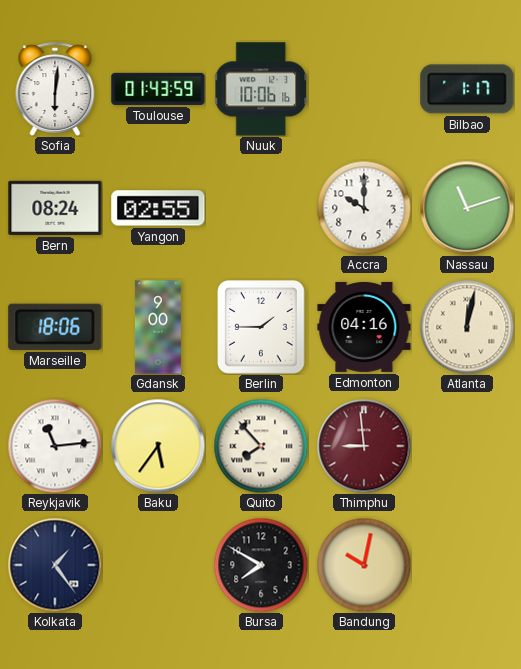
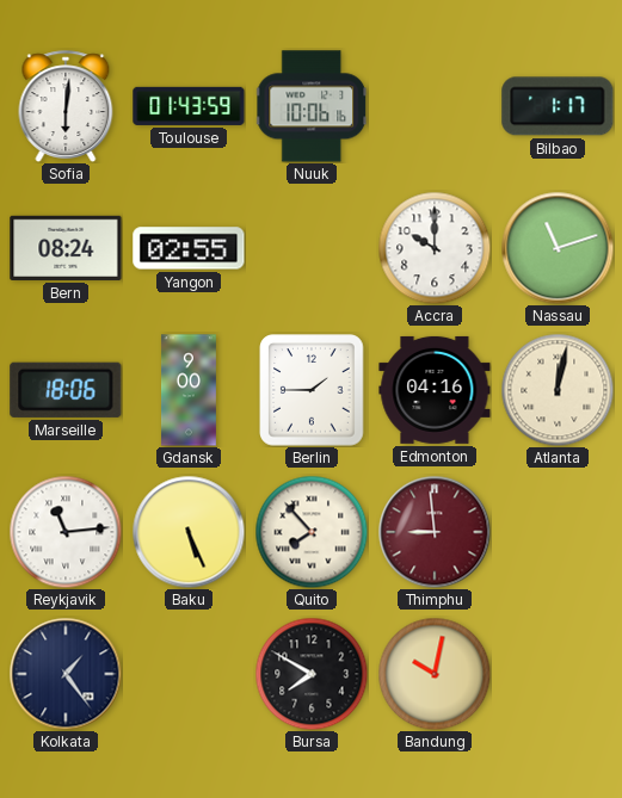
Baku: 5:36 -> 5:26
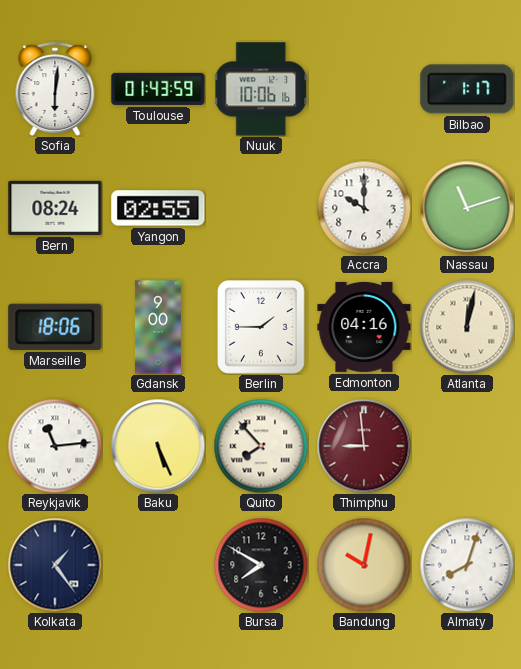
Almaty: none -> 8:03
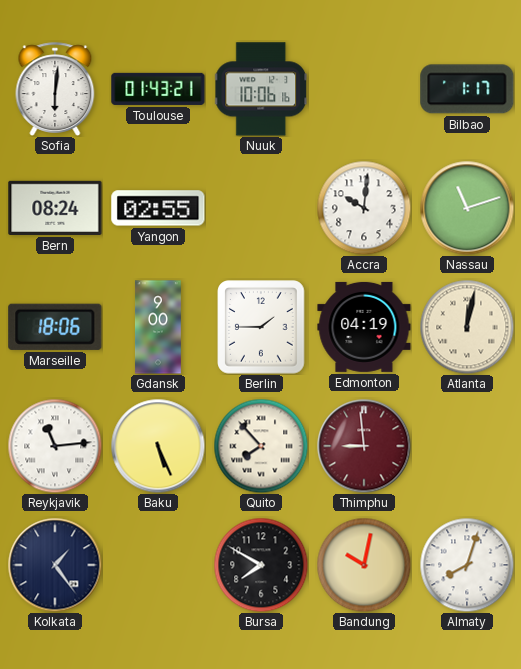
Toulouse: 01:43:59 -> 01:43:21
Accra: 10:00 -> 10:01
Edmonton: 04:16 -> 04:19
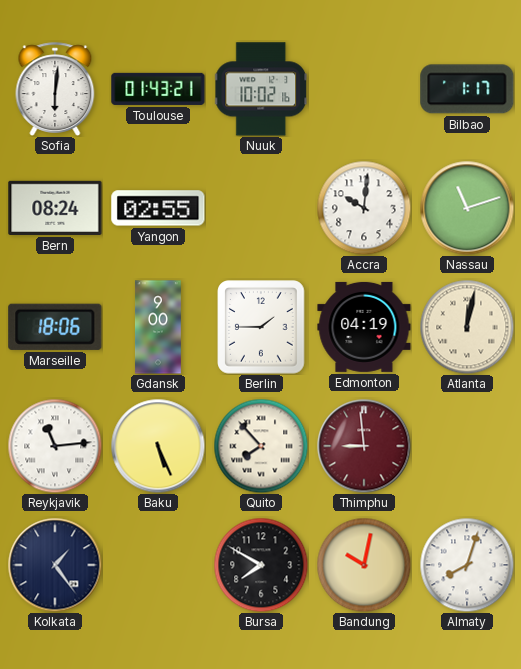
Nuuk: 10:06 -> 10:02
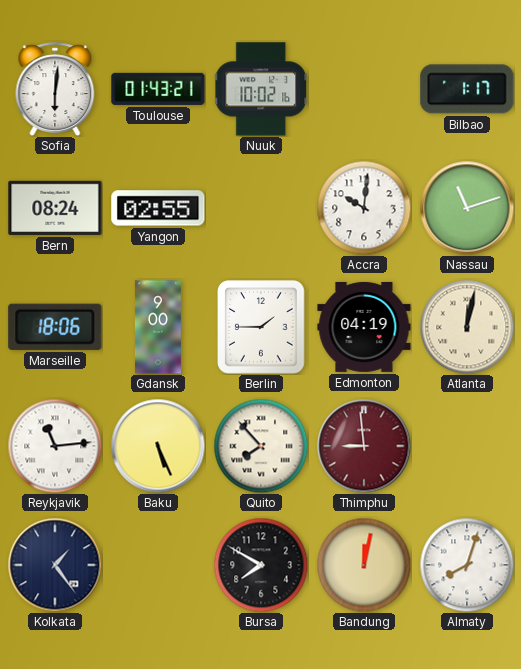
Bandung: 10:02 -> 12:02
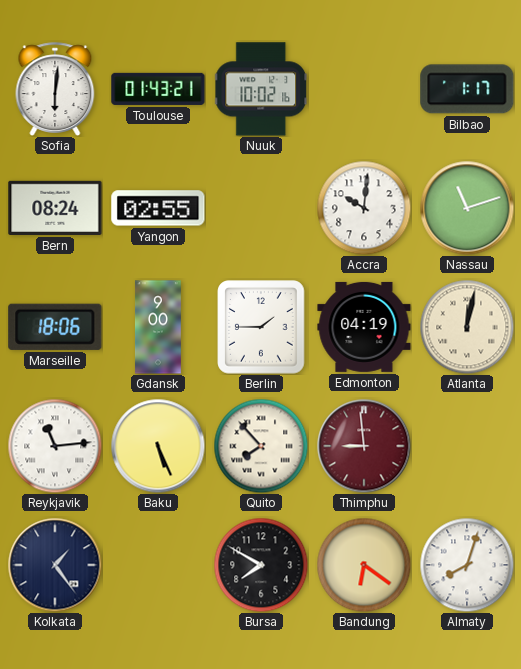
Bandung: 12:02 -> 6:21
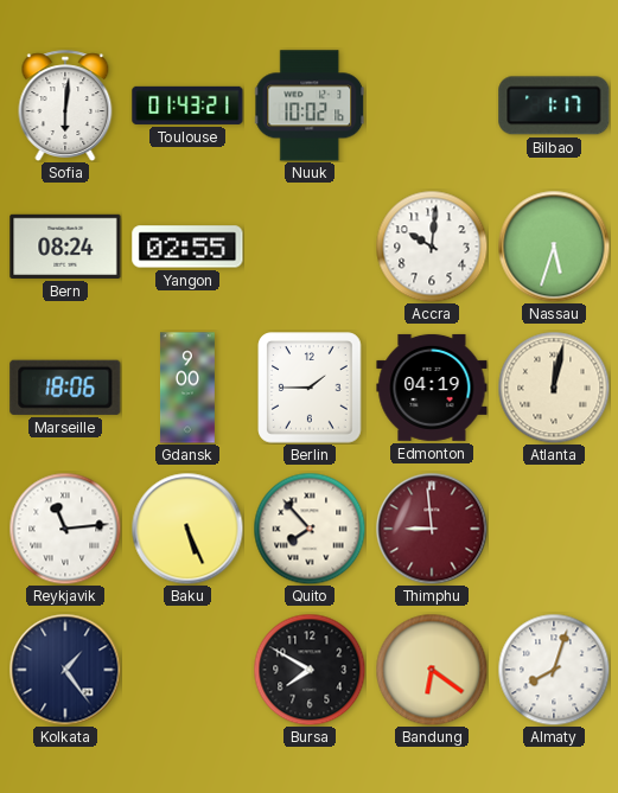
Nassau: 11:12 -> 5:33
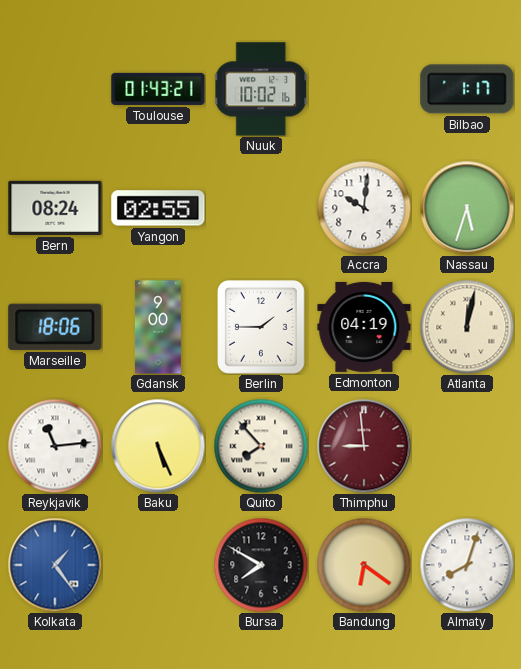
Sofia: 6:01 -> none
Kolkata dial: navy -> blue
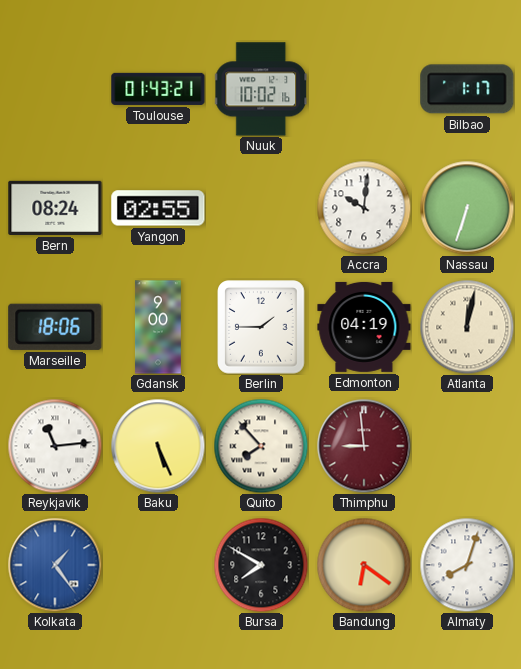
Nassau: 5:33 -> 6:33
